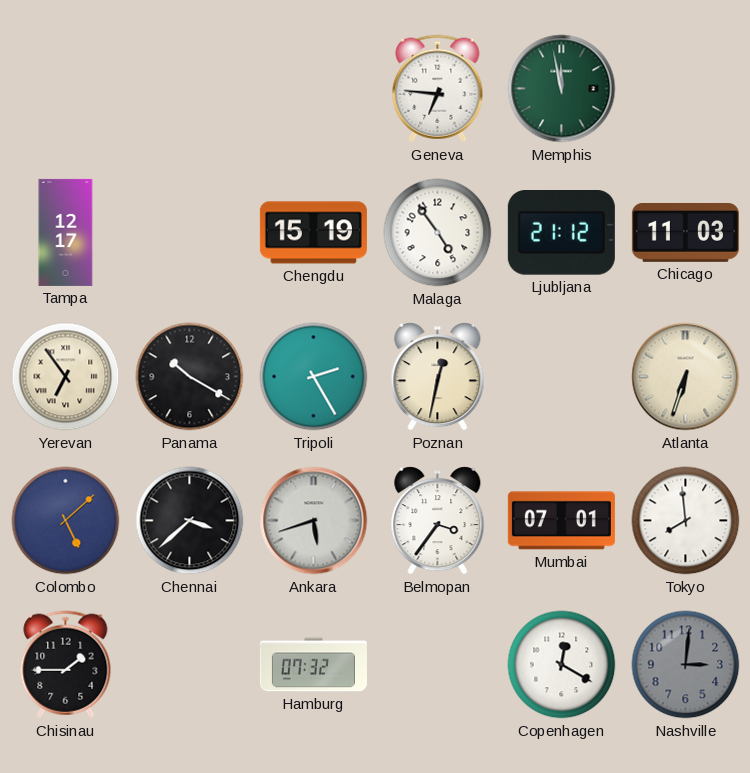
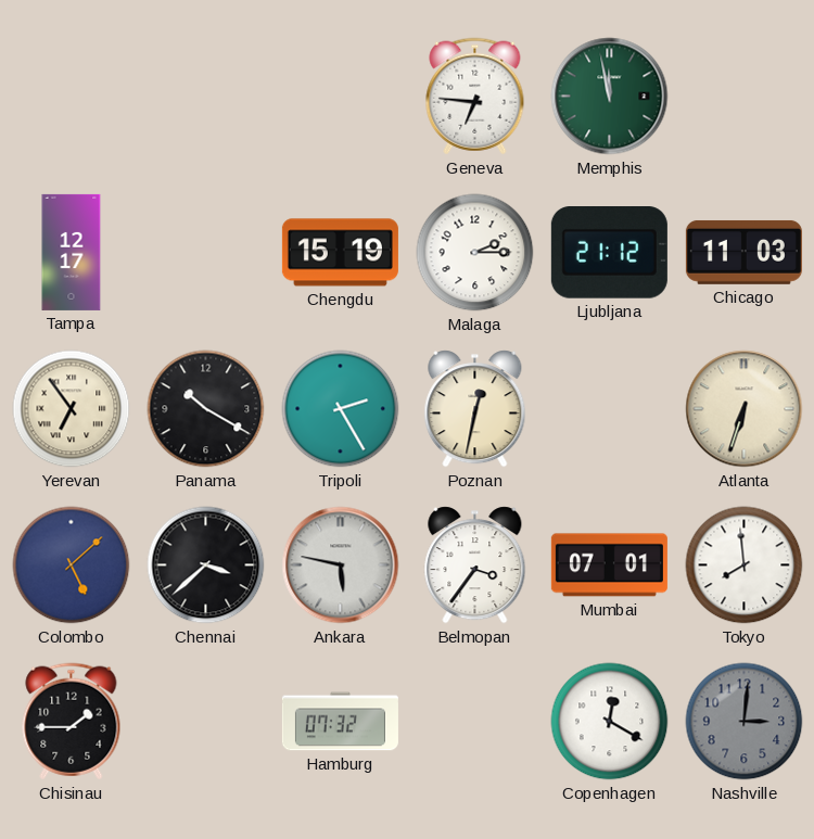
Malaga: 4:54 -> 2:15
Ankara: 5:42 -> 5:47
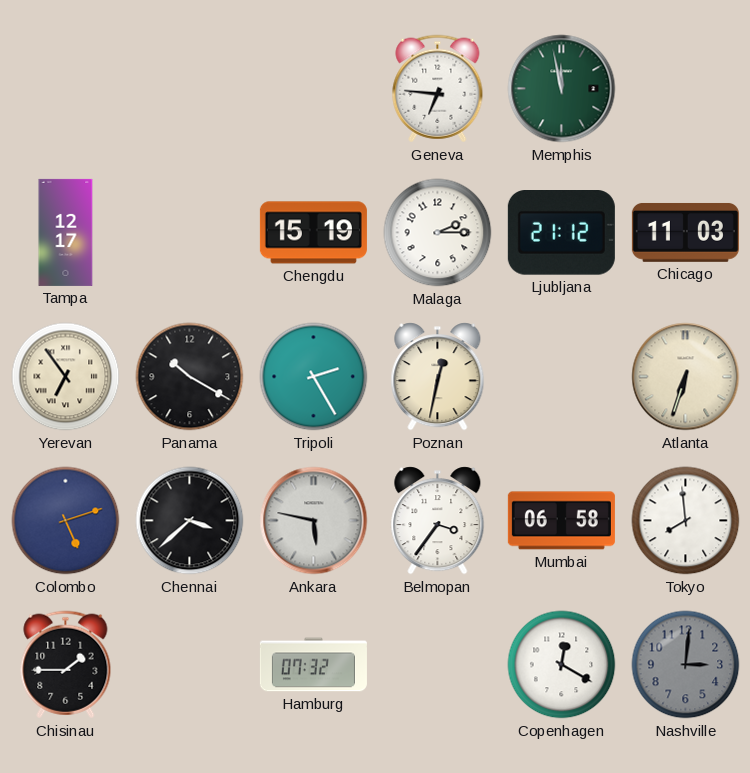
Colombo: 5:08 -> 5:12
Mumbai: 07:01 -> 06:58
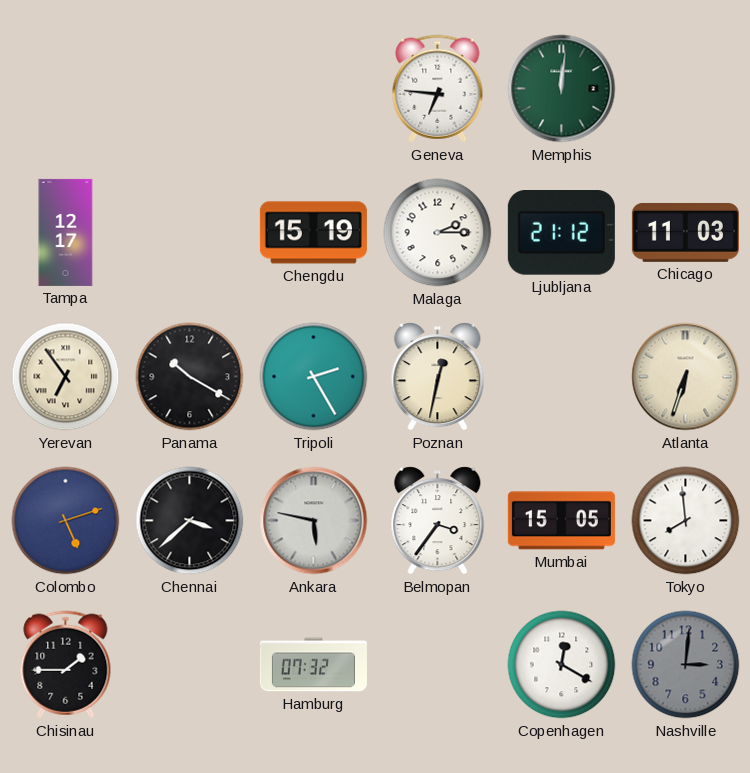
Memphis: 11:58 -> 12:01
Mumbai: 06:58 -> 15:05
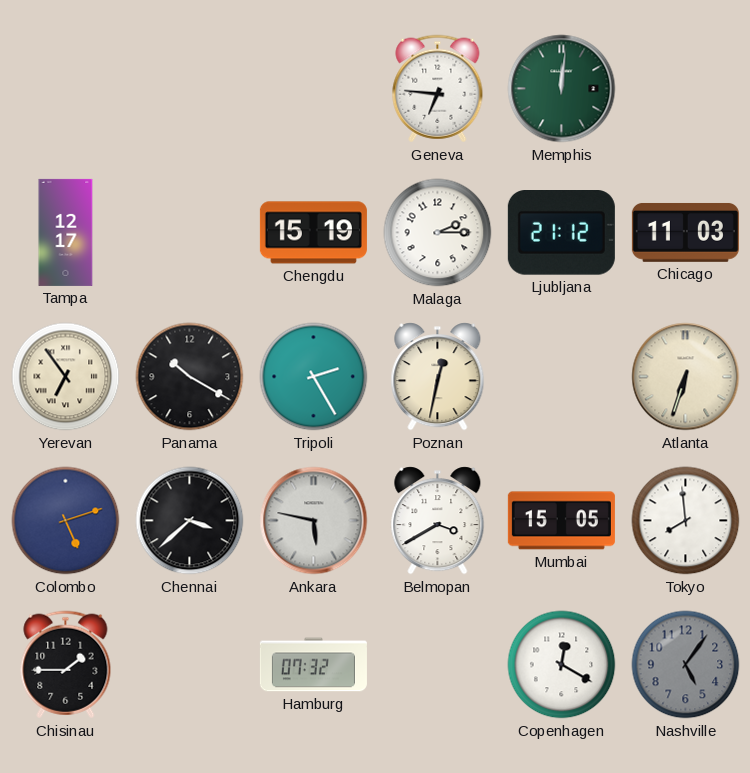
Belmopan: 3:36 -> 3:40
Nashville: 3:01 -> 5:06
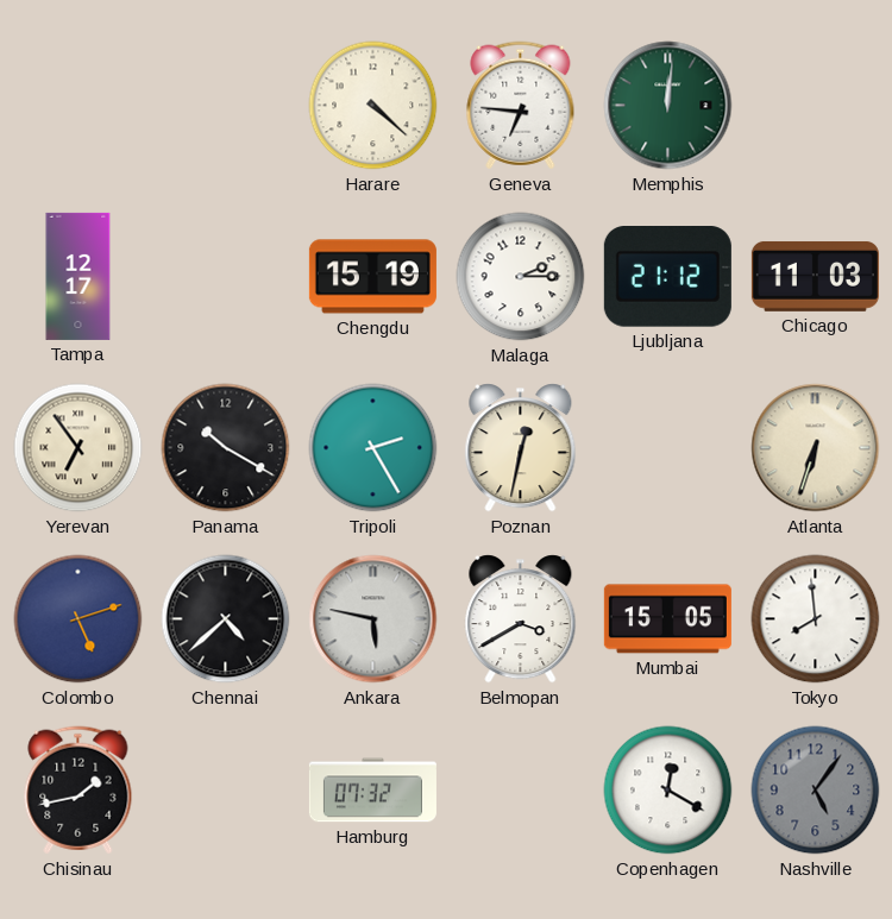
Harare: none -> 4:22
Chennai: 3:38 -> 4:38
Chisinau: 1:45 -> 1:43
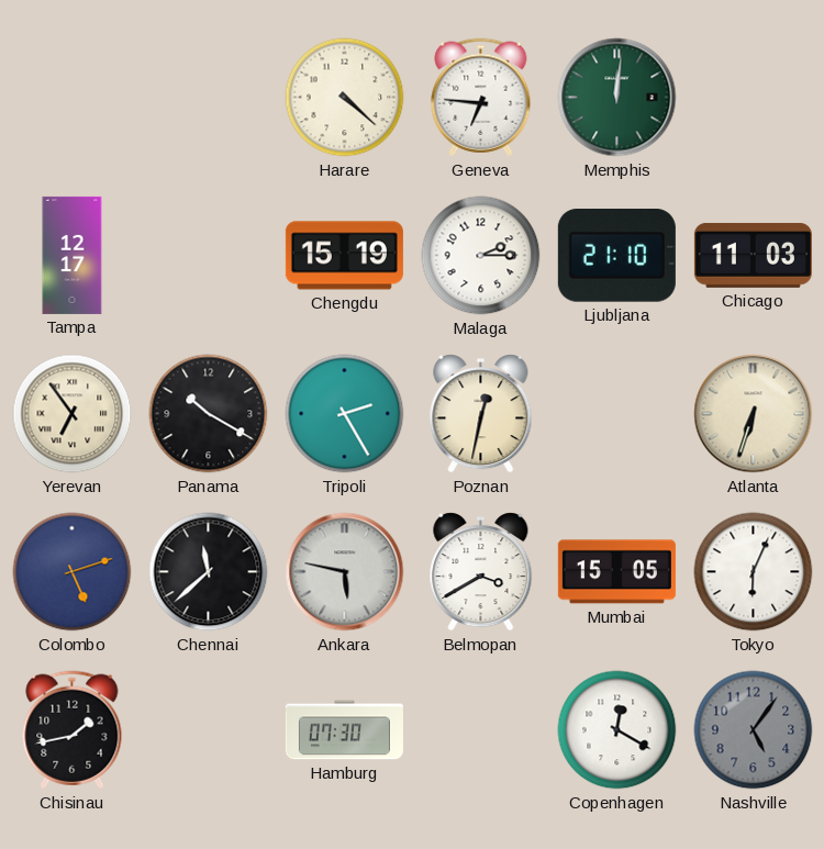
Ljubljana: 21:12 -> 21:10
Chennai: 4:38 -> 11:38
Tokyo: 7:59 -> 6:04
Hamburg: 07:32 -> 07:30
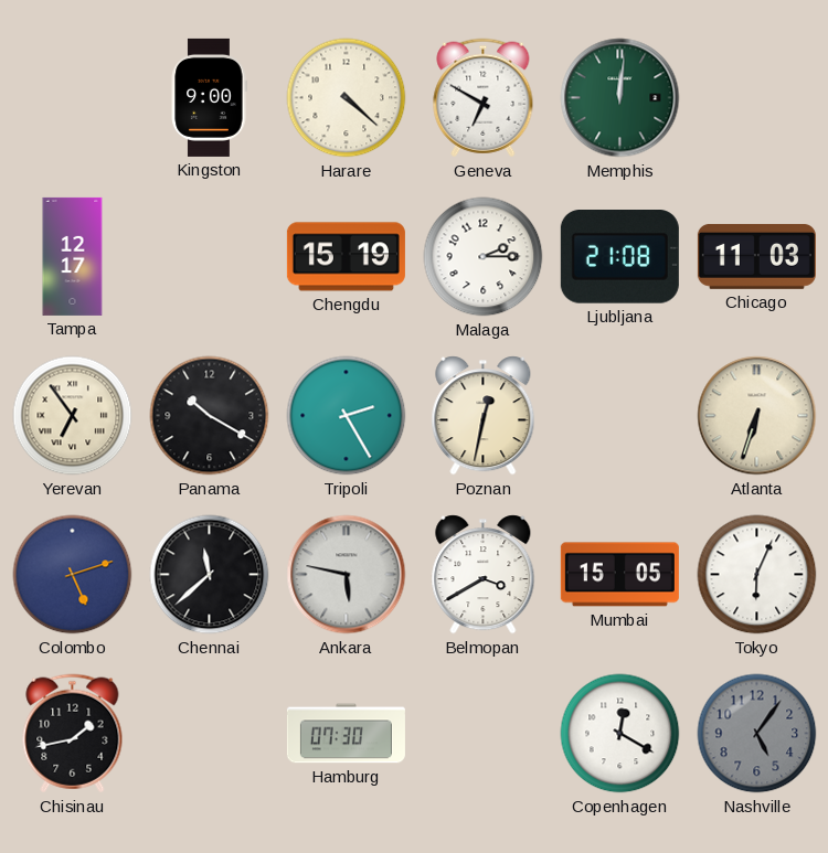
Kingston: none -> 9:00
Geneva: 6:46 -> 6:50
Ljubljana: 21:10 -> 21:08
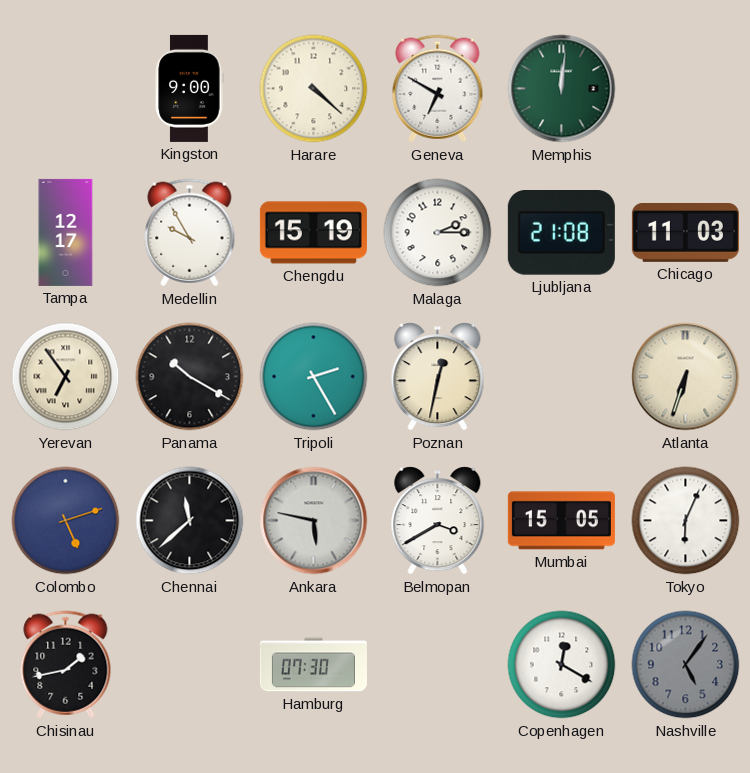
Medellin: none -> 9:55
